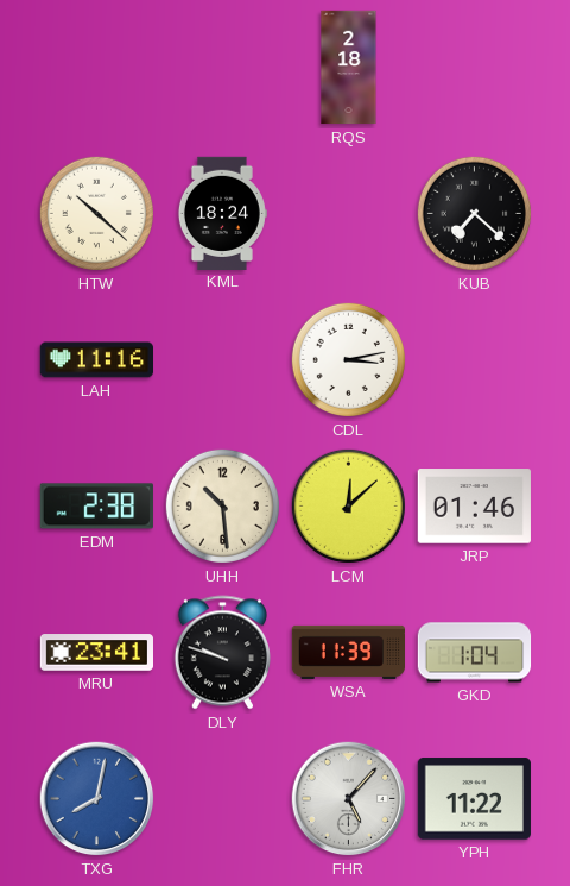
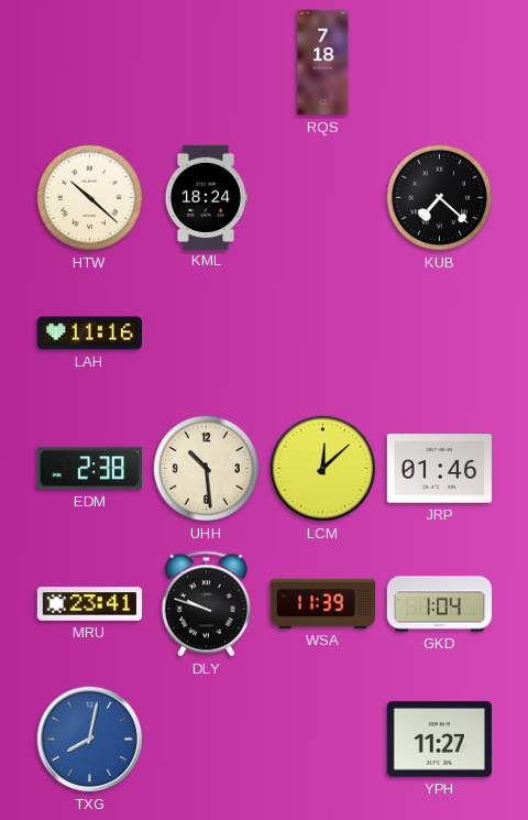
RQS: 2:18 -> 7:18
CDL: 3:13 -> none
FHR: 5:07 -> none
YPH: 11:22 -> 11:27
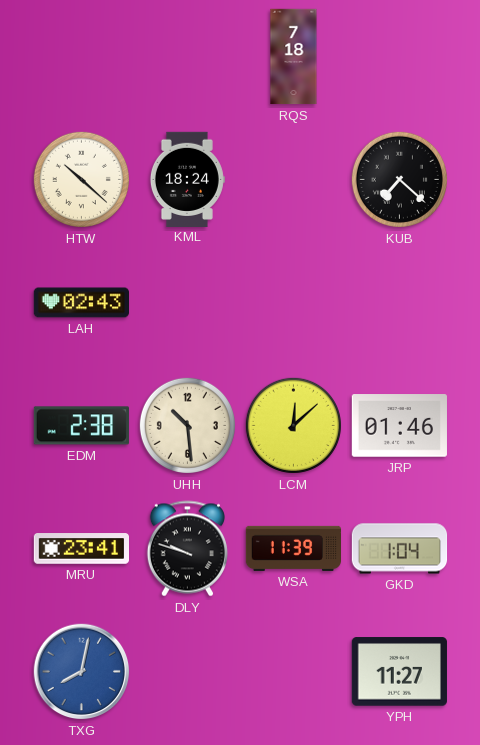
LAH: 11:16 -> 02:43
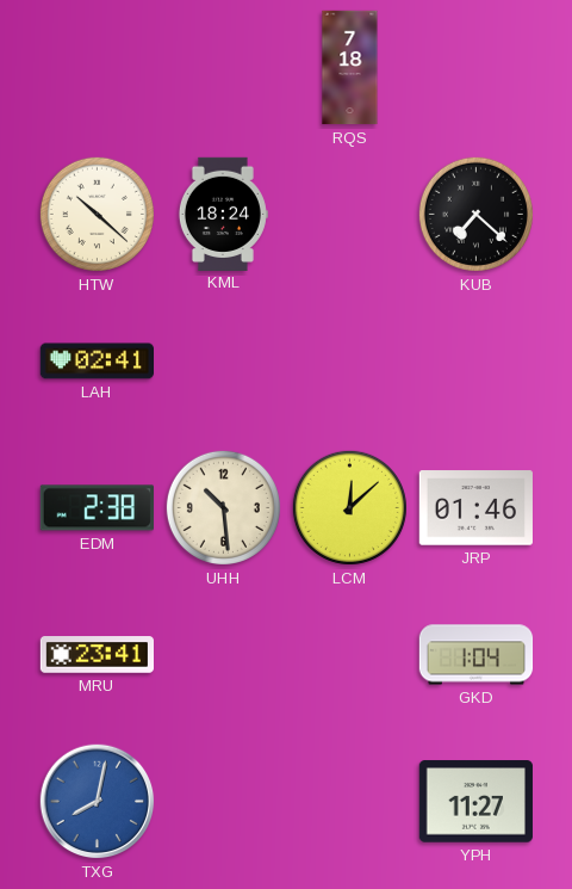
LAH: 02:43 -> 02:41
DLY: 9:48 -> none
WSA: 11:39 -> none
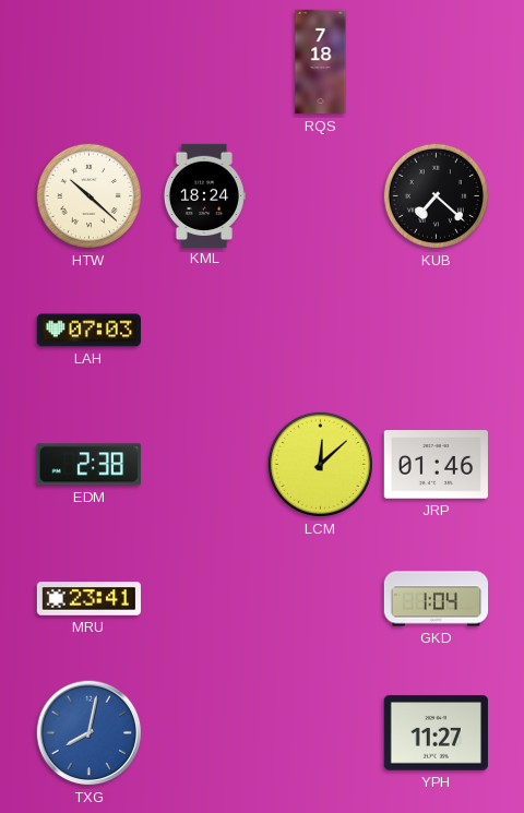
LAH: 02:41 -> 07:03
UHH: 10:29 -> none
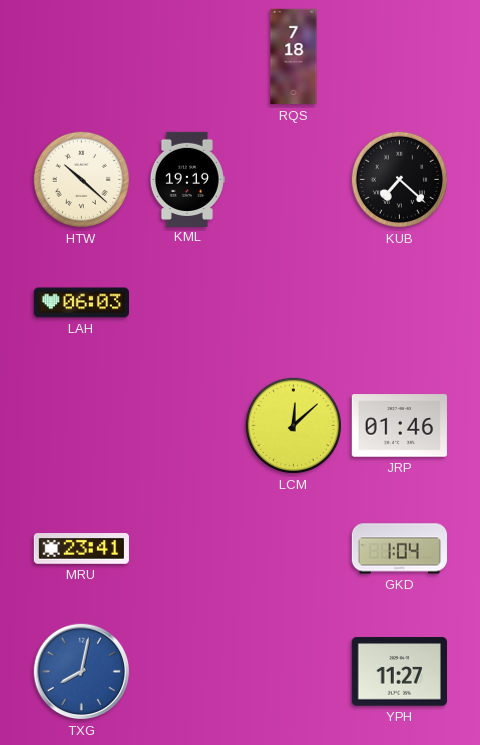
KML: 18:24 -> 19:19
LAH: 07:03 -> 06:03
EDM: 2:38 -> none
